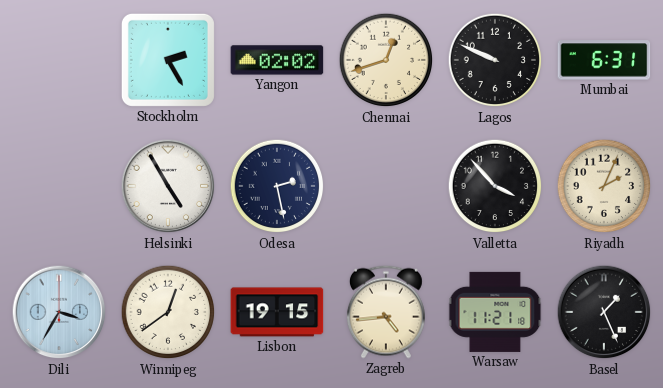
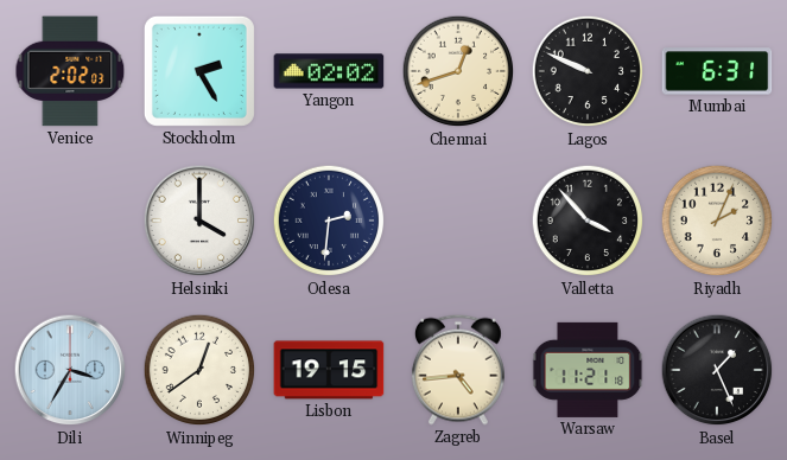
Venice: none -> 2:02
Helsinki: 4:55 -> 4:00
Odesa: 2:28 -> 2:31
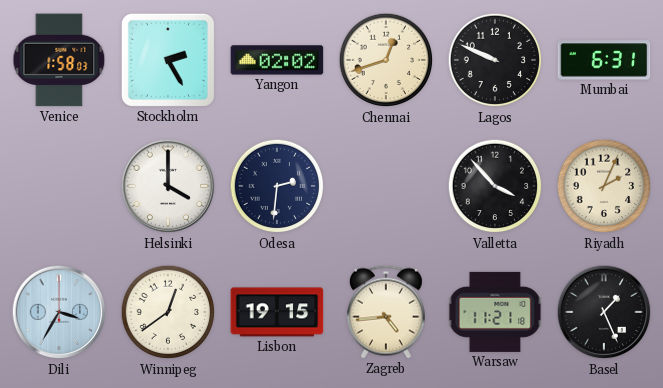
Venice: 2:02 -> 1:58
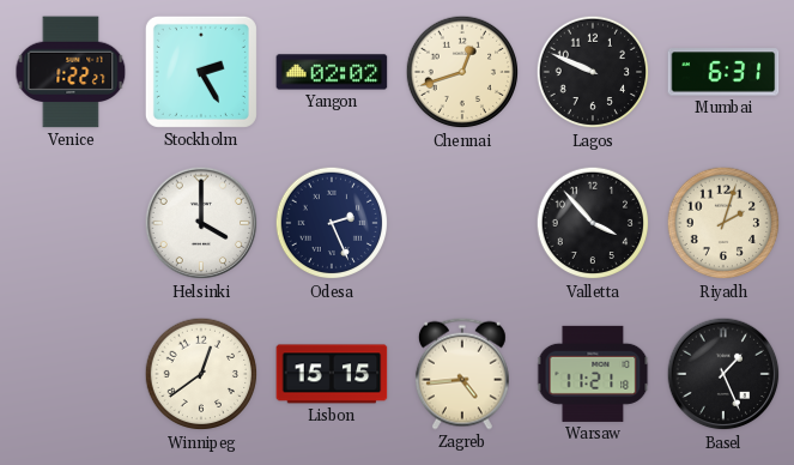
Venice: 1:58 -> 1:22
Odesa: 2:31 -> 2:26
Riyadh: 2:04 -> 2:03
Dili: 3:35 -> none
Lisbon: 19:15 -> 15:15
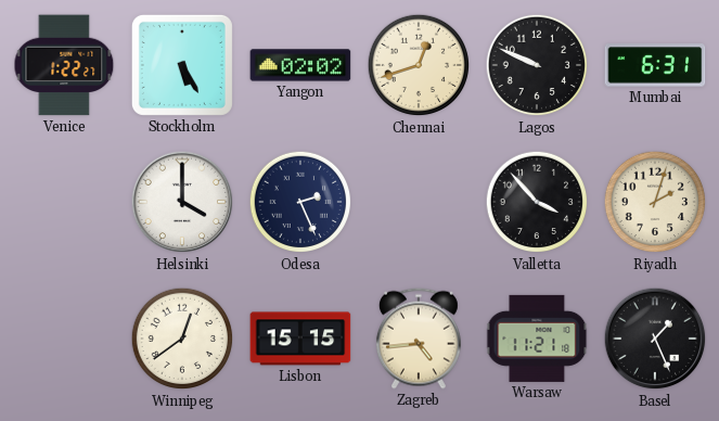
Stockholm: 2:25 -> 5:25
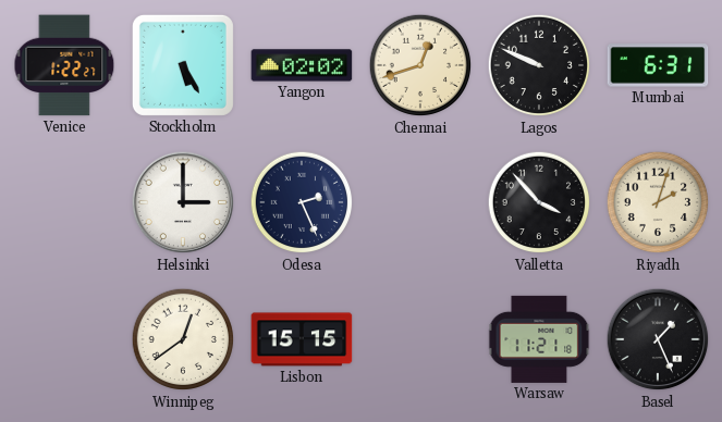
Helsinki: 4:00 -> 3:00
Zagreb: 4:44 -> none
